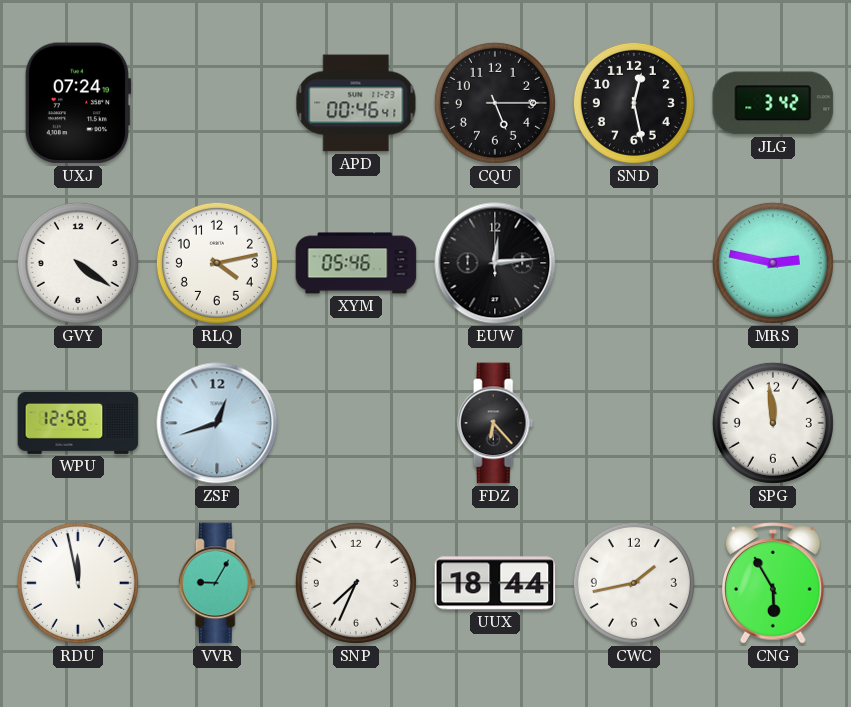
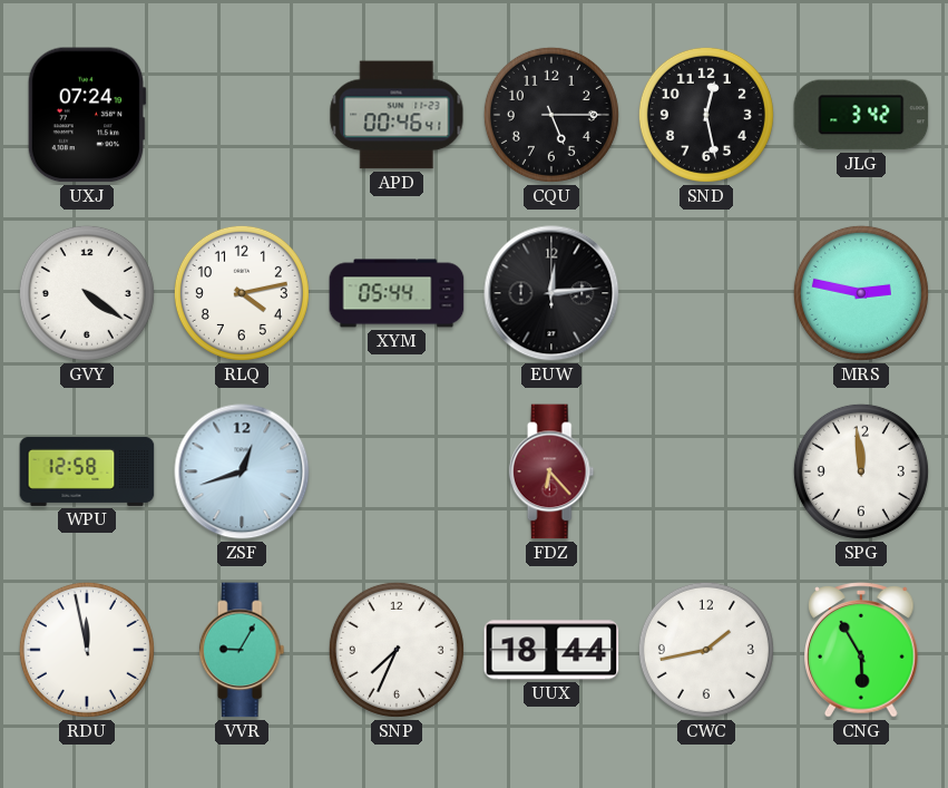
XYM: 05:46 -> 05:44
FDZ dial: black -> burgundy
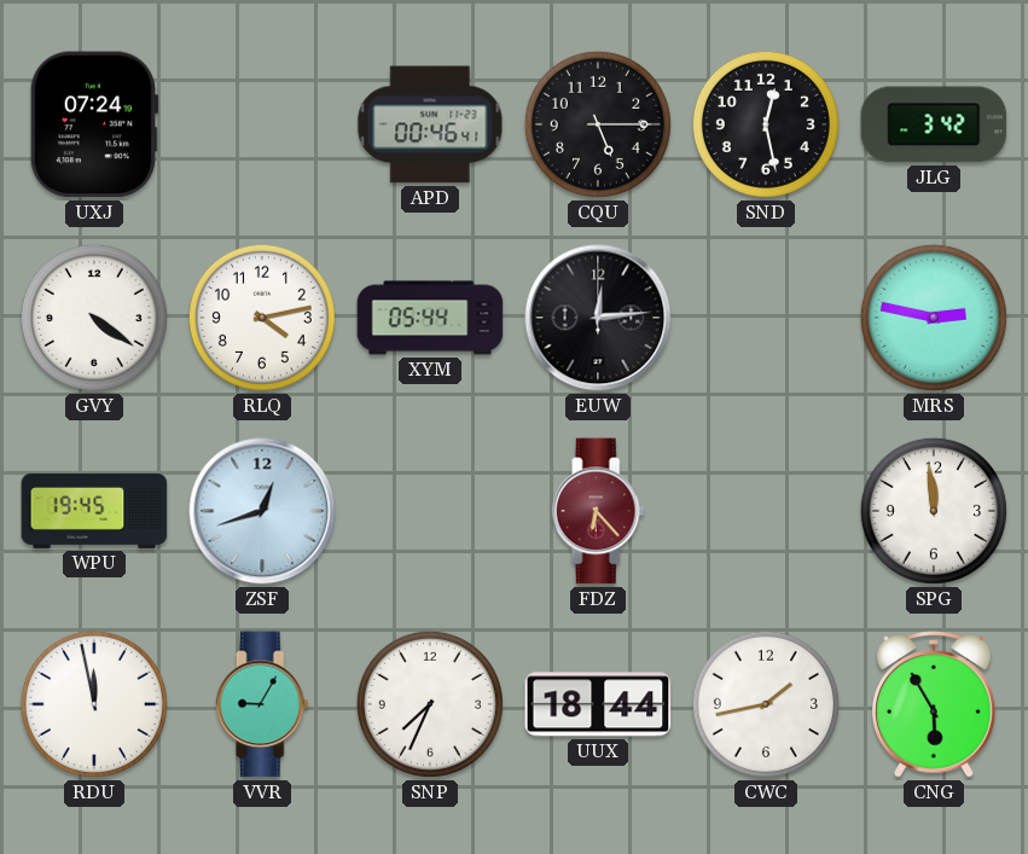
WPU: 12:58 -> 19:45
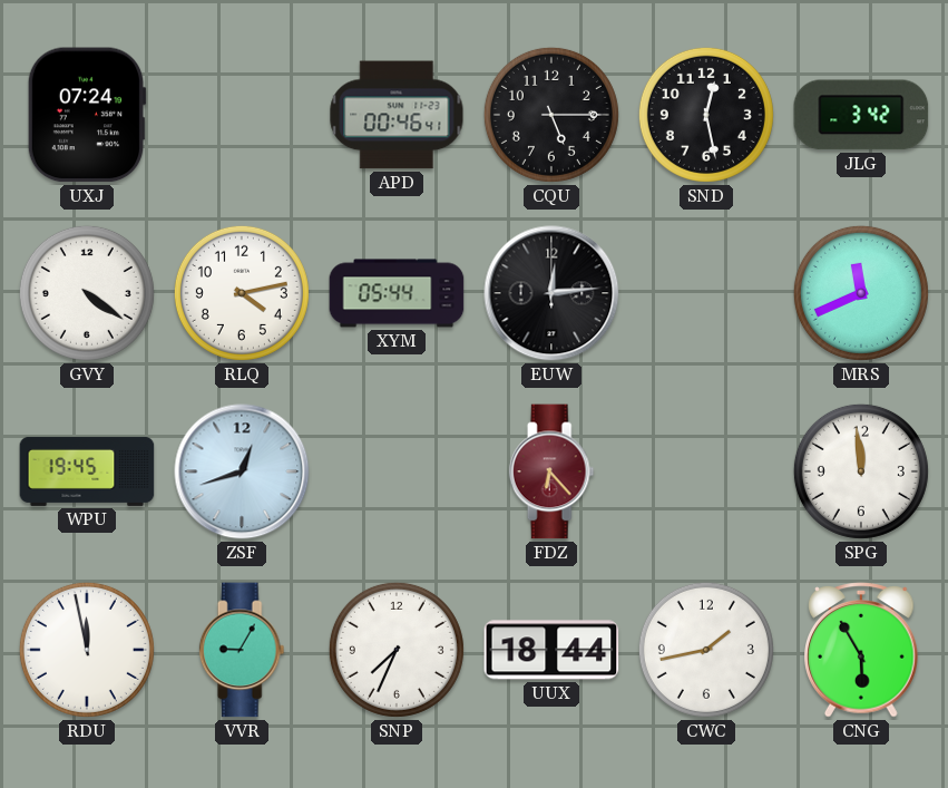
MRS: 2:47 -> 11:41
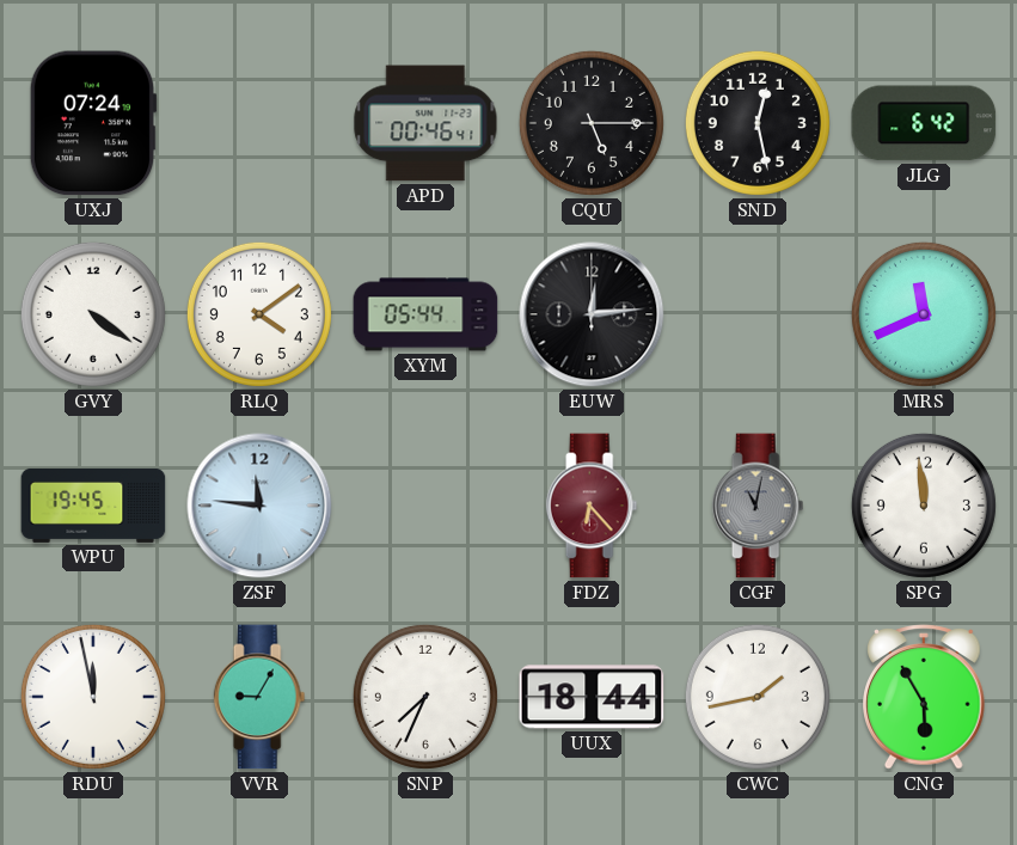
JLG: 3:42 -> 6:42
RLQ: 4:13 -> 4:09
ZSF: 12:42 -> 11:46
CGF: none -> 11:02
